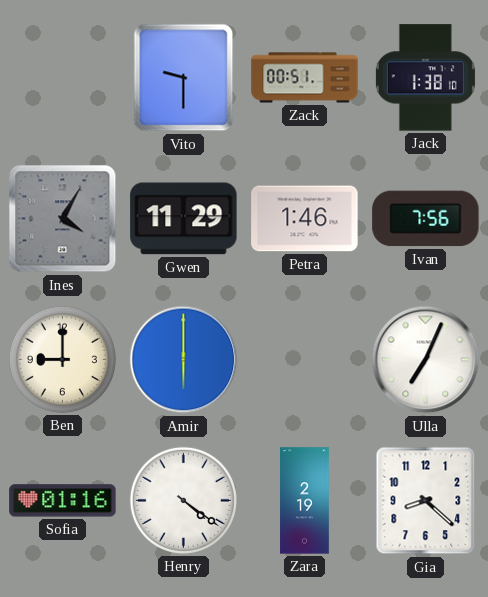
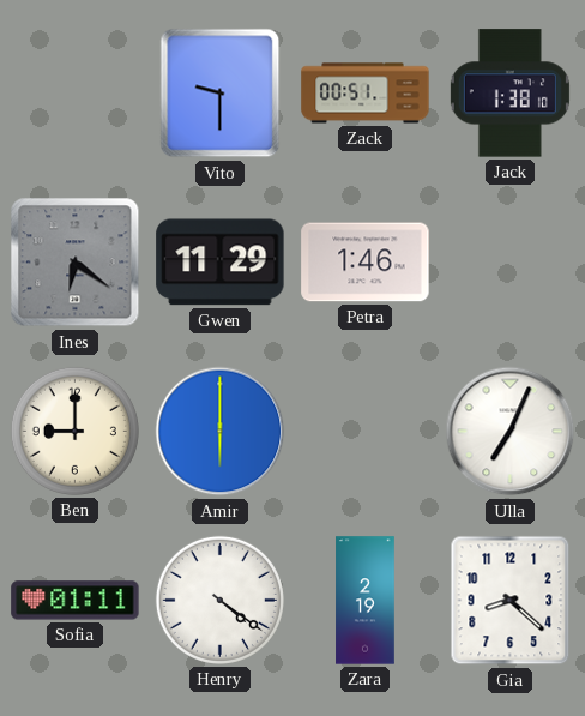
Ines: 4:05 -> 6:21
Ivan: 7:56 -> none
Sofia: 01:16 -> 01:11
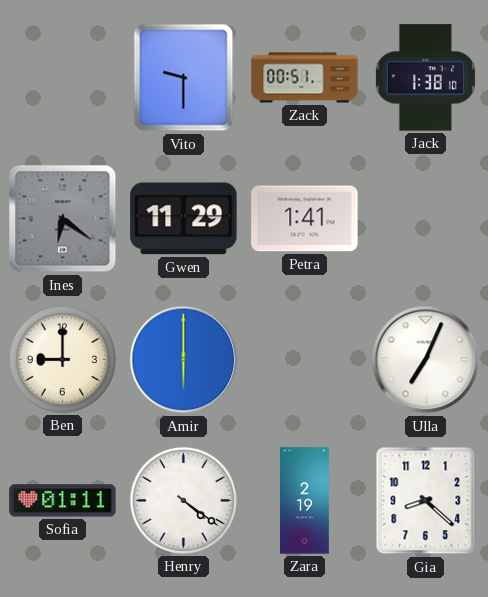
Petra: 1:46 -> 1:41
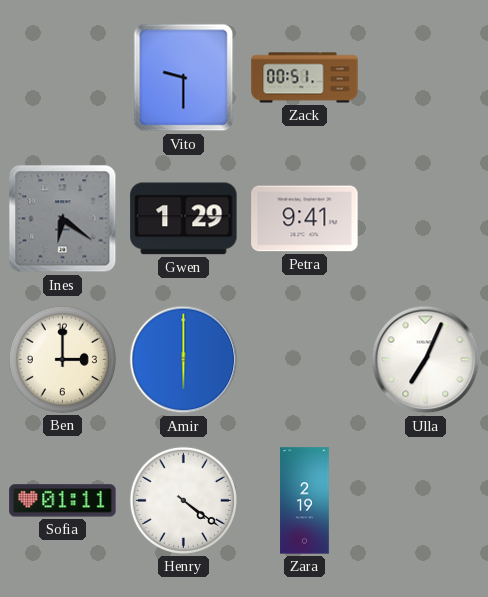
Jack: 1:38 -> none
Gwen: 11:29 -> 1:29
Petra: 1:41 -> 9:41
Ben: 9:00 -> 3:00
Gia: 8:22 -> none
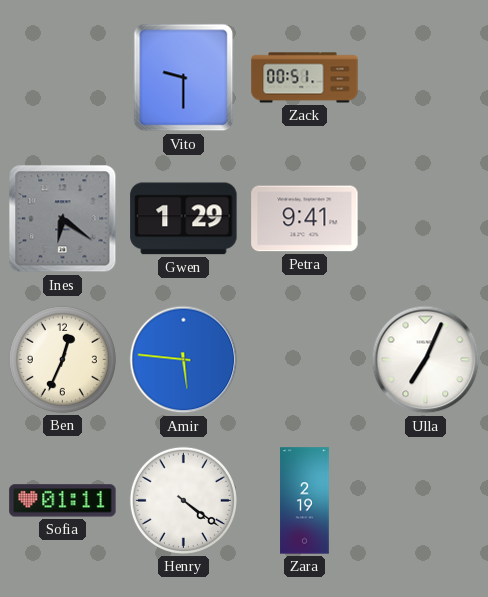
Ben: 3:00 -> 12:34
Amir: 6:00 -> 5:46
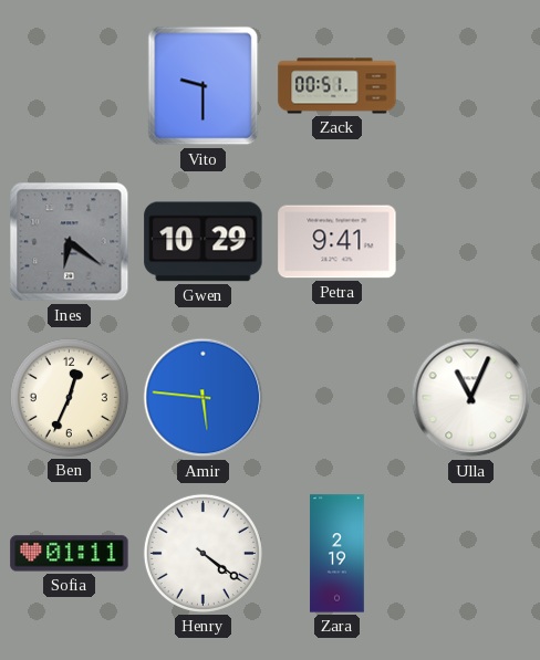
Gwen: 1:29 -> 10:29
Ulla: 7:04 -> 11:04
